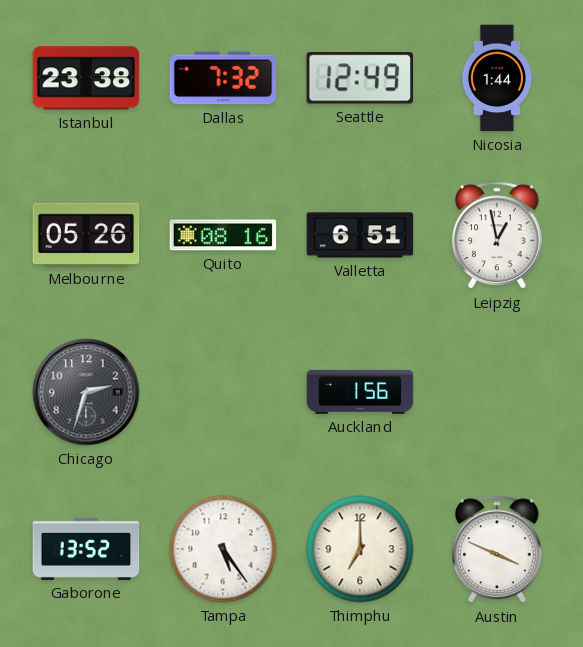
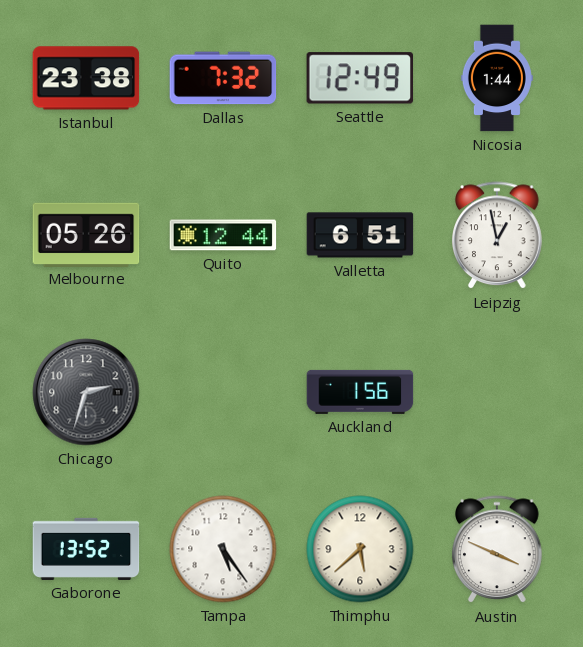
Quito: 08:16 -> 12:44
Thimphu: 7:00 -> 5:38
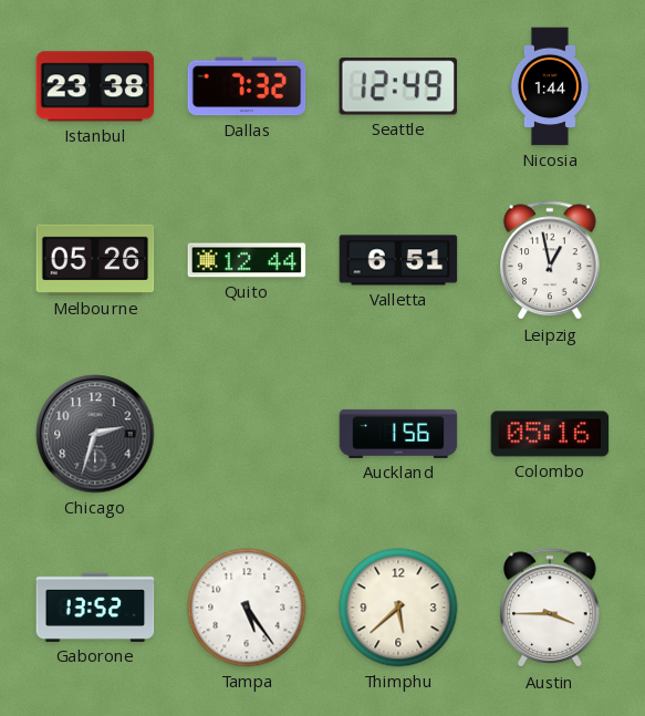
Colombo: none -> 05:16
Austin: 3:49 -> 3:45
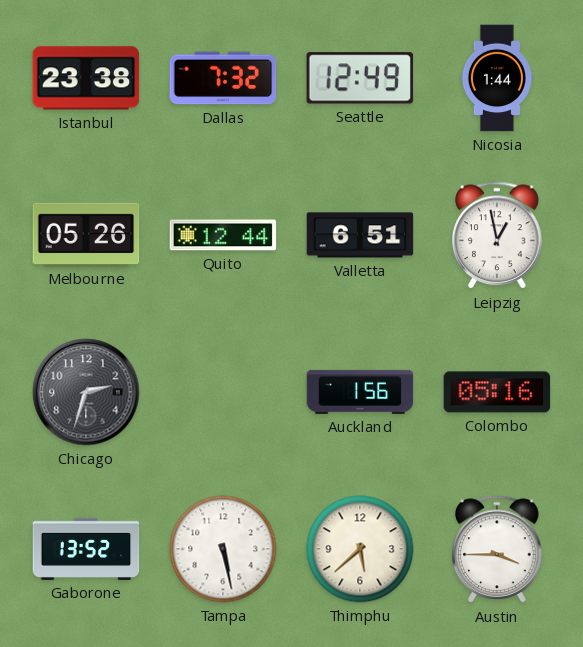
Tampa: 5:24 -> 5:28
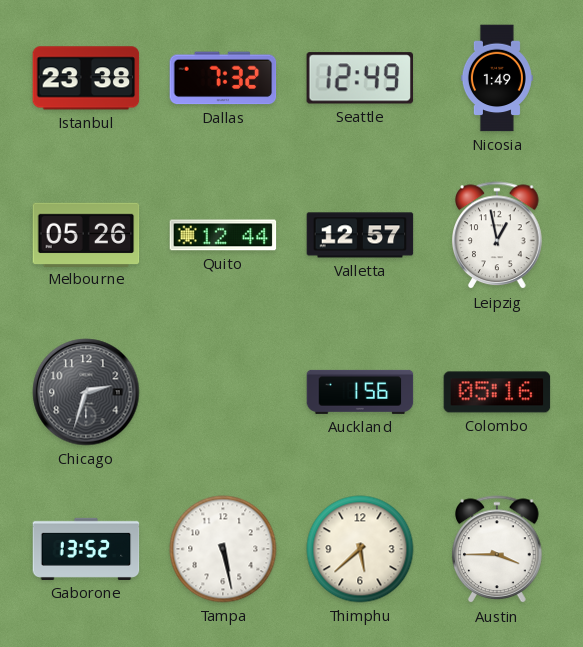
Nicosia: 1:44 -> 1:49
Valletta: 6:51 -> 12:57
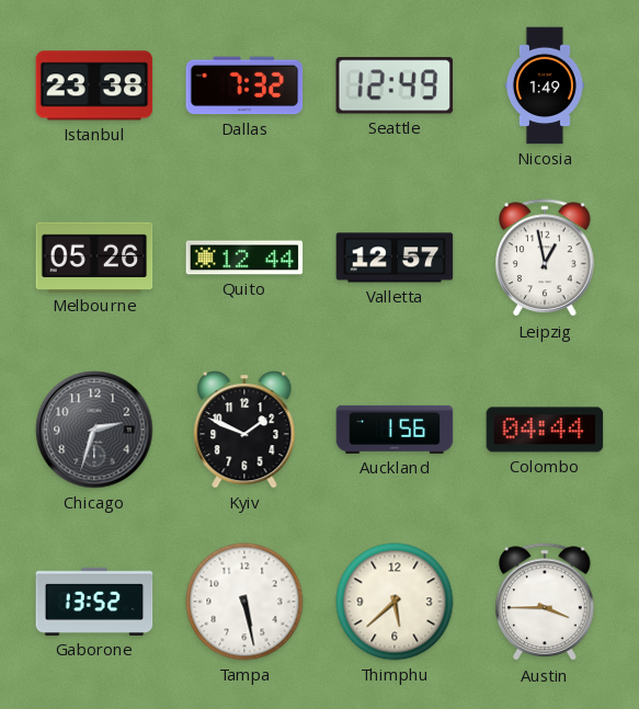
Kyiv: none -> 1:49
Colombo: 05:16 -> 04:44
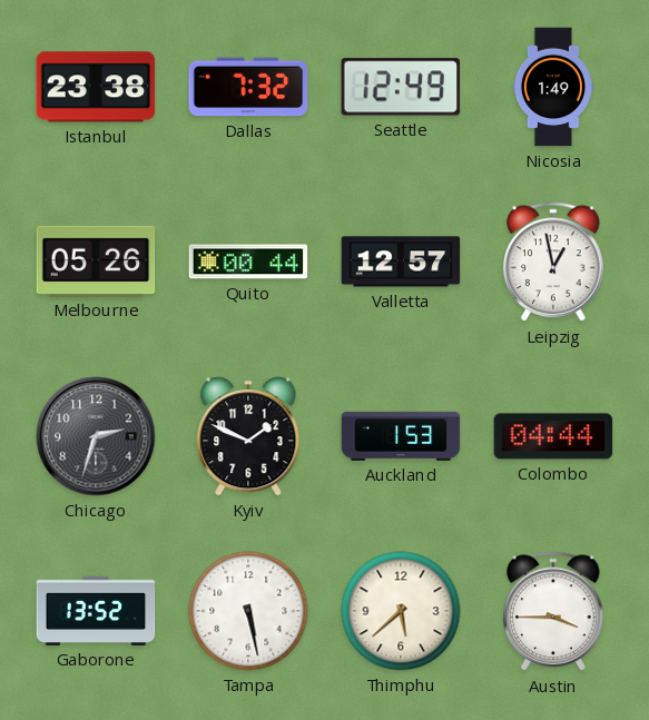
Quito: 12:44 -> 00:44
Auckland: 1:56 -> 1:53
